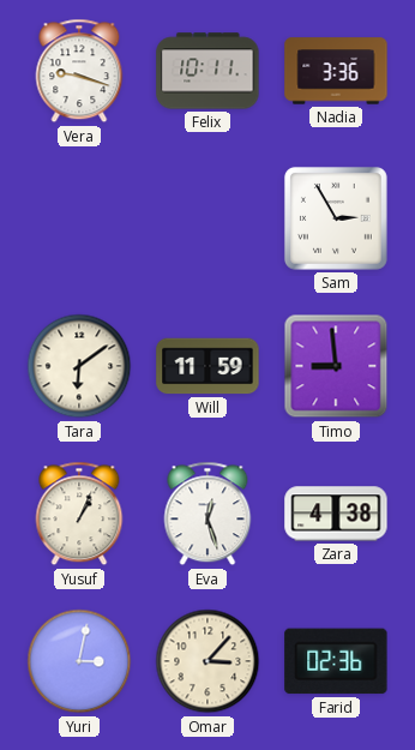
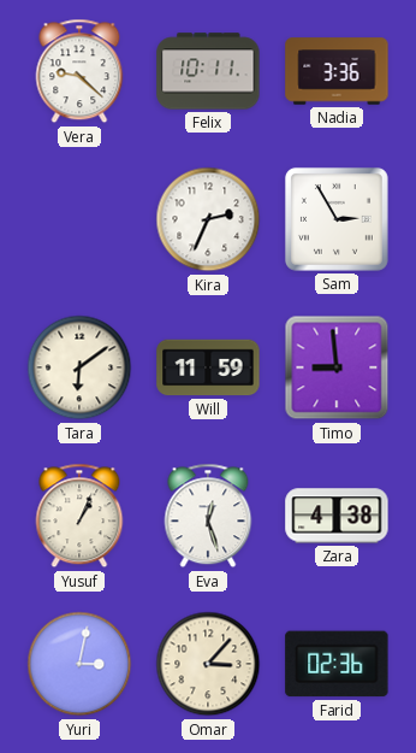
Vera: 9:18 -> 9:22
Kira: none -> 2:34
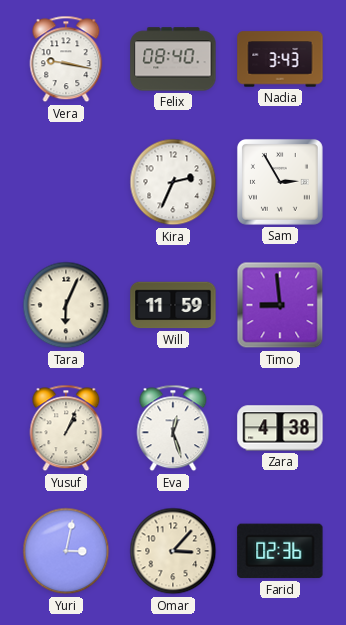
Vera: 9:22 -> 9:17
Felix: 10:11 -> 08:40
Nadia: 3:36 -> 3:43
Tara: 6:09 -> 6:04
